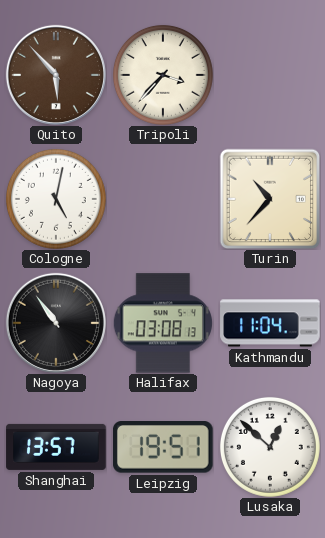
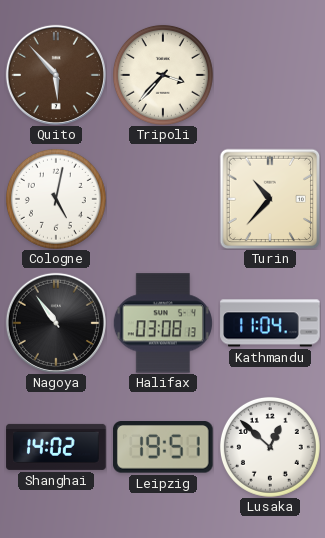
Shanghai: 13:57 -> 14:02
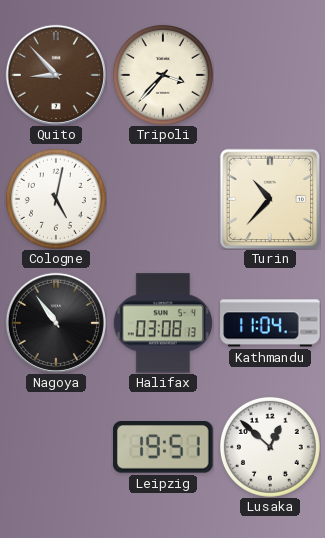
Quito: 5:53 -> 8:53
Shanghai: 14:02 -> none
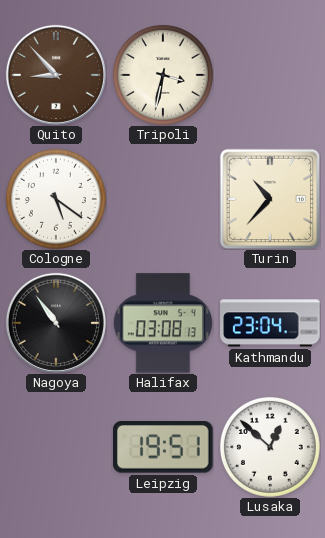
Tripoli: 3:37 -> 3:32
Cologne: 5:02 -> 5:21
Kathmandu: 11:04 -> 23:04
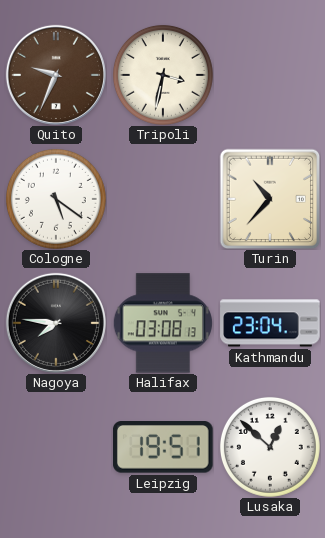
Quito: 8:53 -> 9:34
Nagoya: 10:54 -> 7:46
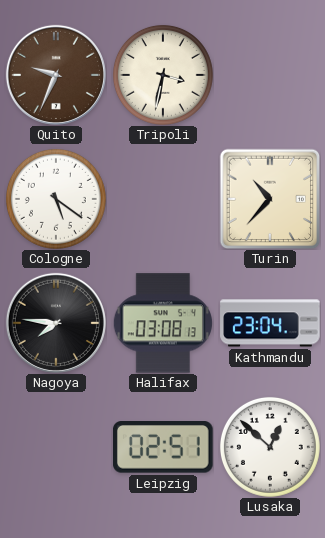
Leipzig: 19:51 -> 02:51
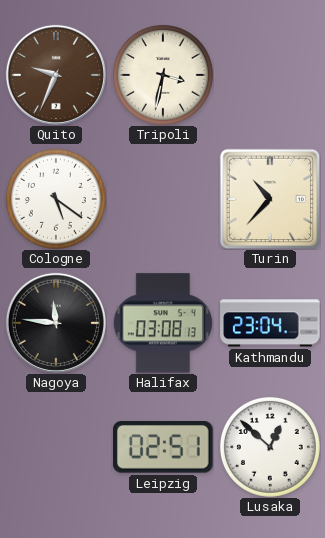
Nagoya: 7:46 -> 11:46
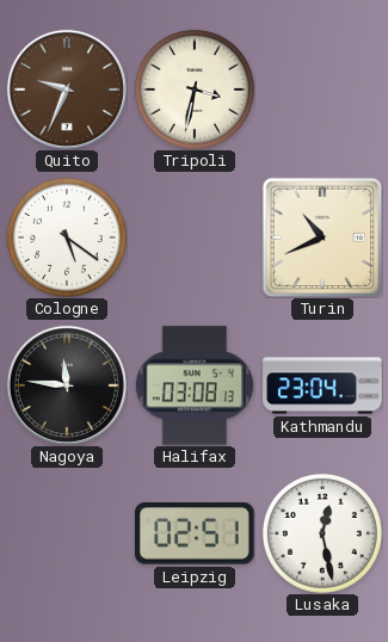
Turin: 10:37 -> 10:41
Lusaka: 12:52 -> 12:28
